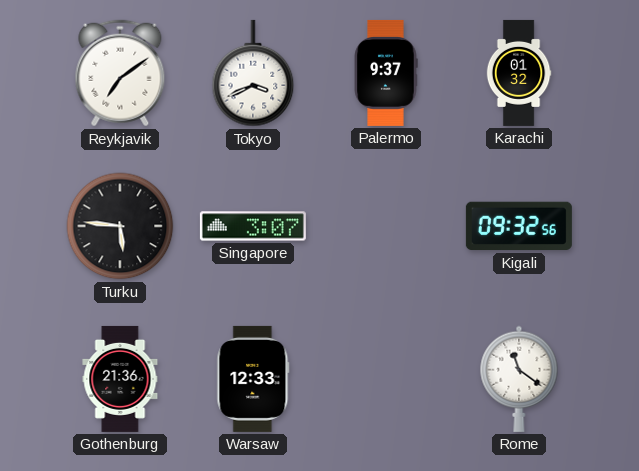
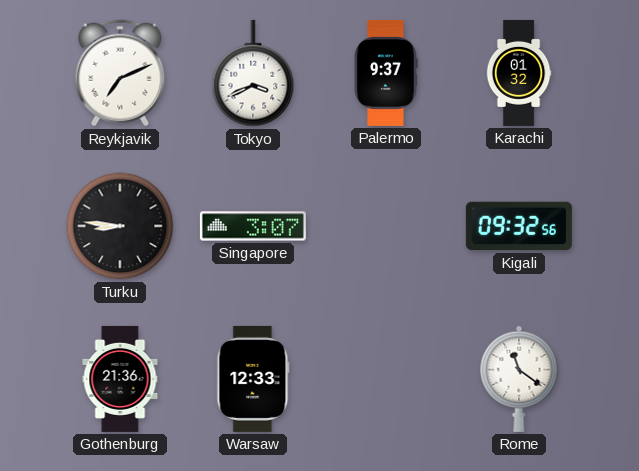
Reykjavik: 7:09 -> 7:11
Turku: 5:46 -> 8:46
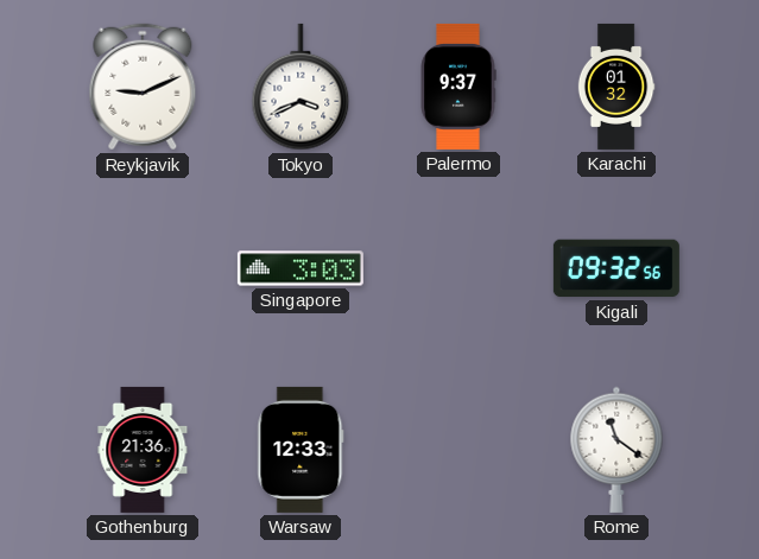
Reykjavik: 7:11 -> 9:11
Turku: 8:46 -> none
Singapore: 3:07 -> 3:03
